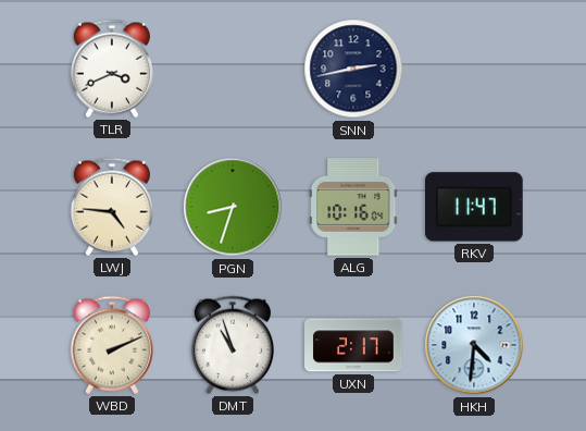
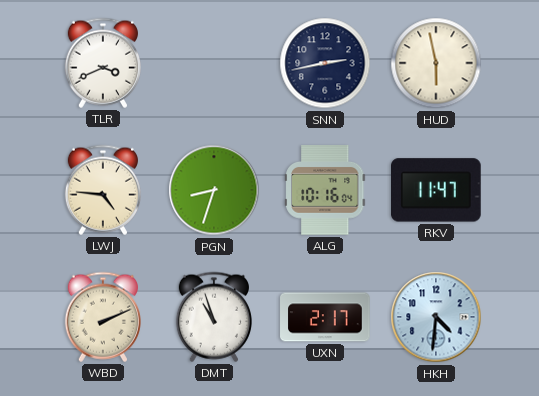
HUD: none -> 5:58
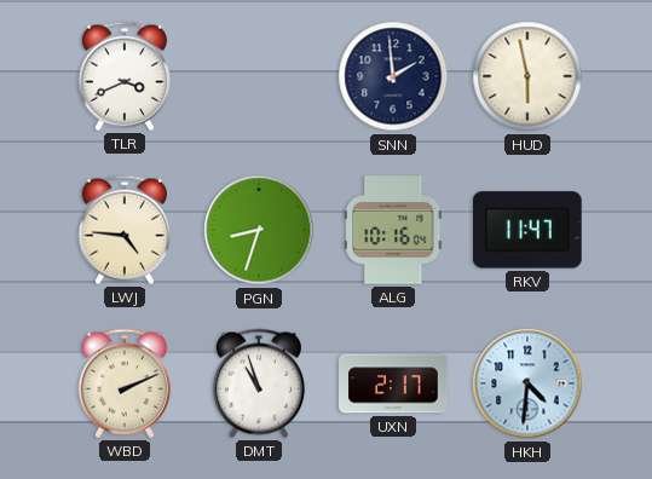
SNN: 2:43 -> 1:59
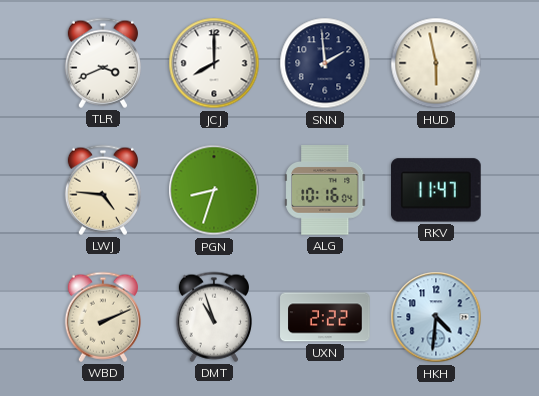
JCJ: none -> 8:00
UXN: 2:17 -> 2:22
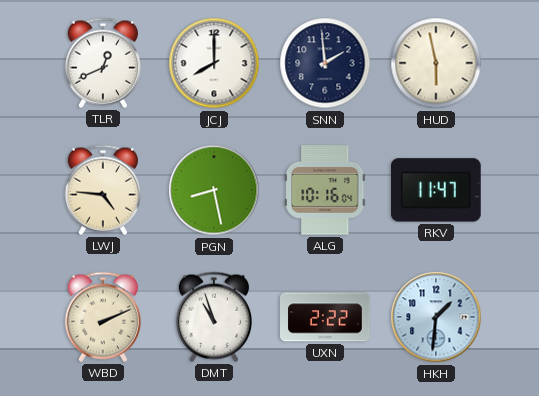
TLR: 3:41 -> 12:41
PGN: 8:33 -> 8:28
HKH: 4:31 -> 1:31
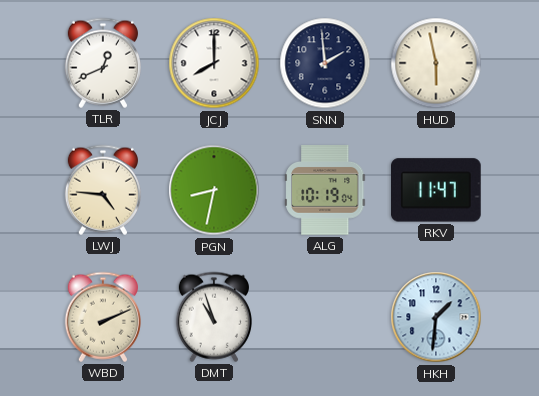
PGN: 8:28 -> 8:32
ALG: 10:16 -> 10:19
UXN: 2:22 -> none
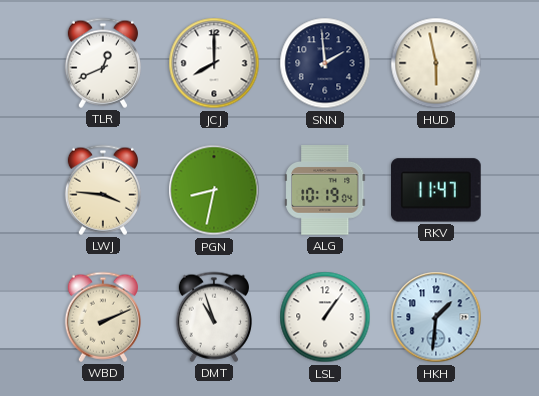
LWJ: 4:46 -> 3:46
LSL: none -> 1:06
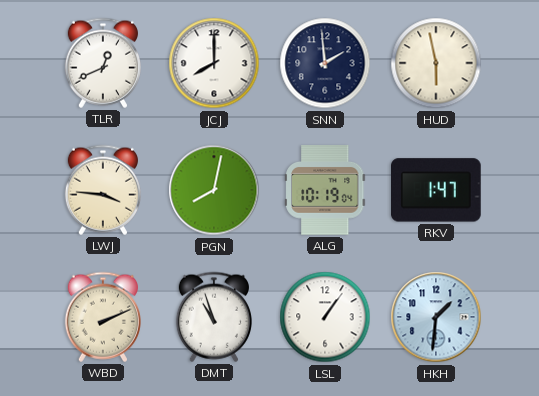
PGN: 8:32 -> 8:02
RKV: 11:47 -> 1:47
